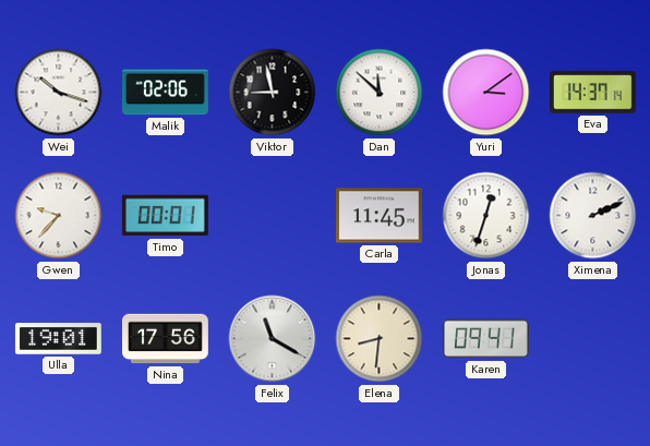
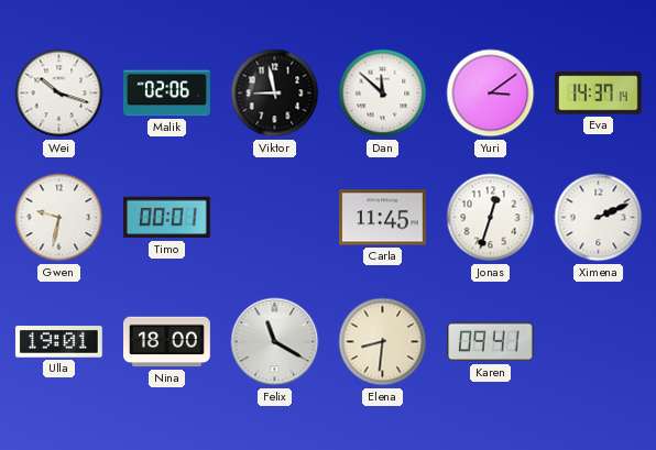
Gwen: 9:37 -> 9:32
Nina: 17:56 -> 18:00
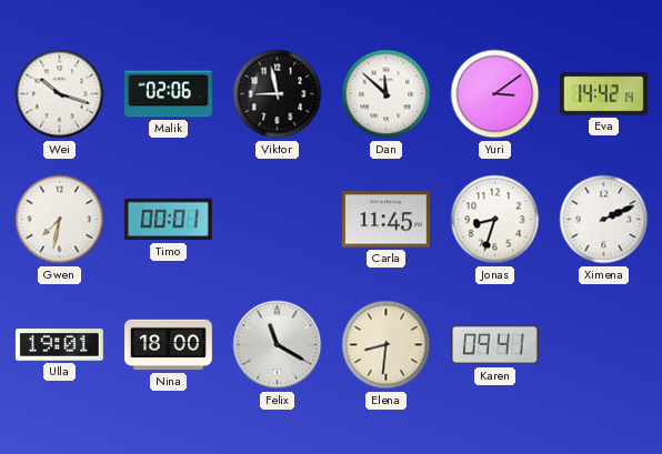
Eva: 14:37 -> 14:42
Gwen: 9:32 -> 7:32
Jonas: 12:33 -> 8:33
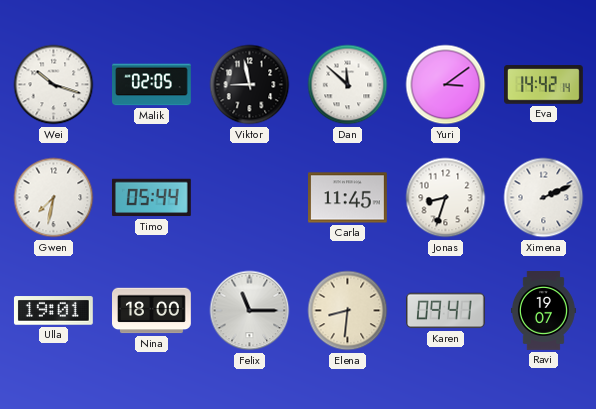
Malik: 02:06 -> 02:05
Timo: 00:01 -> 05:44
Felix: 11:20 -> 11:15
Ravi: none -> 19:07
